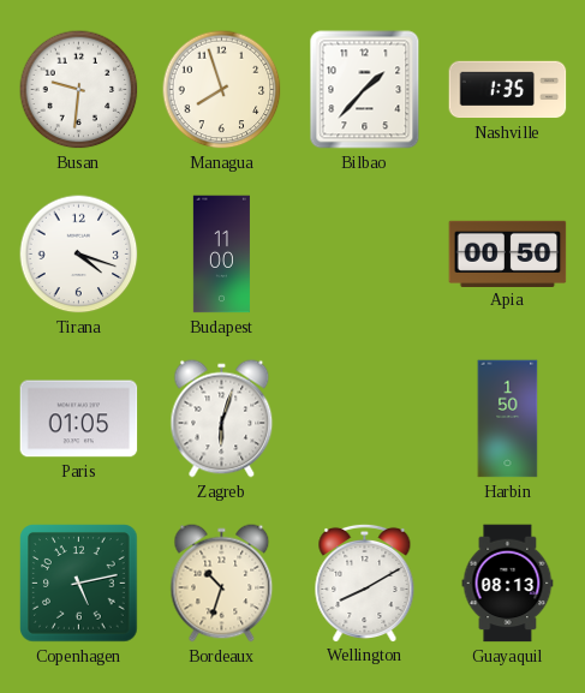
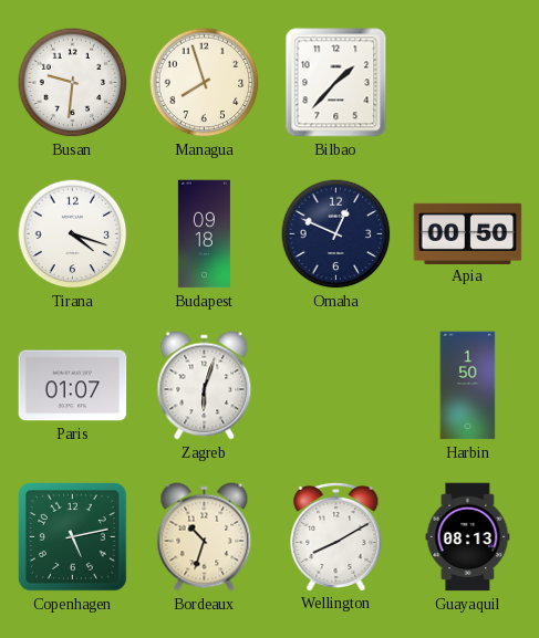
Nashville: 1:35 -> none
Budapest: 11:00 -> 09:18
Omaha: none -> 12:49
Paris: 01:05 -> 01:07
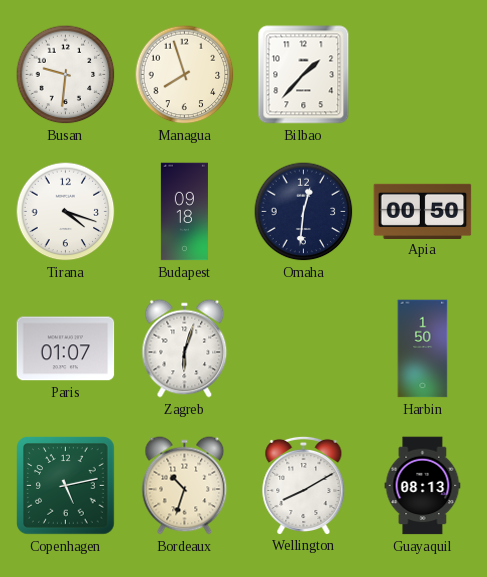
Omaha: 12:49 -> 12:31
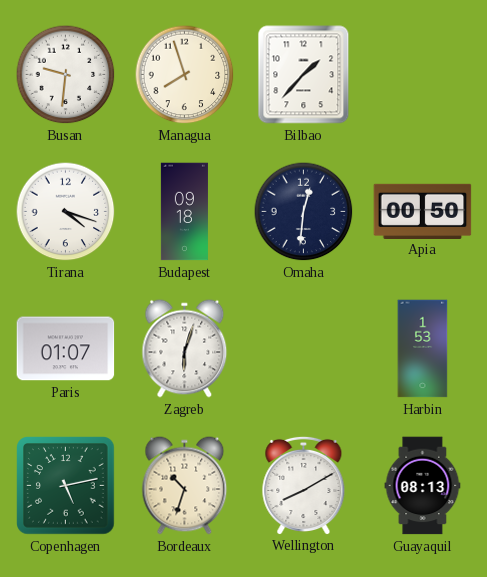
Harbin: 1:50 -> 1:53
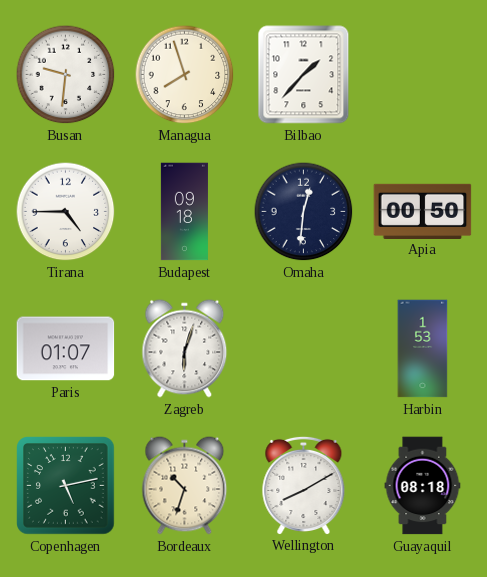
Tirana: 4:18 -> 4:45
Guayaquil: 08:13 -> 08:18
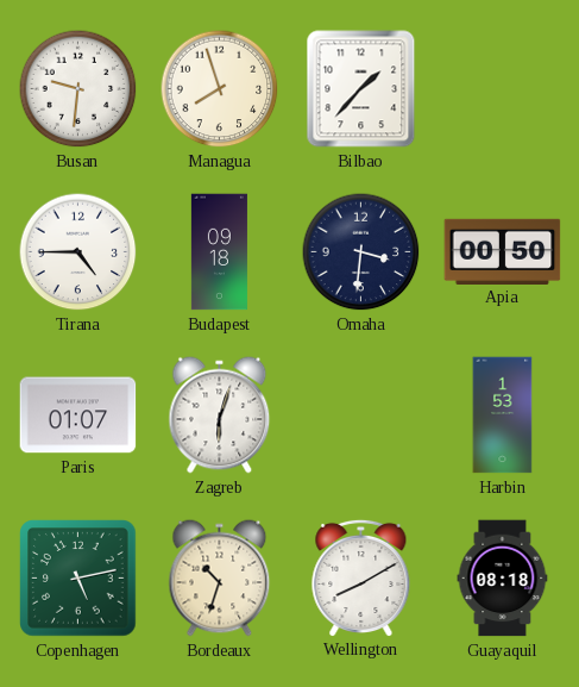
Omaha: 12:31 -> 3:31
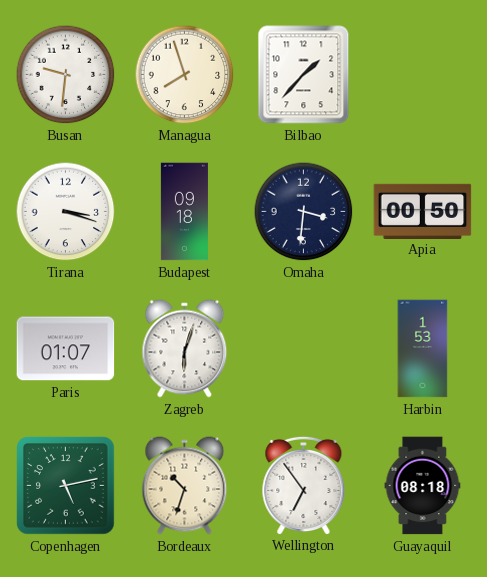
Tirana: 4:45 -> 3:18
Wellington: 8:10 -> 6:54
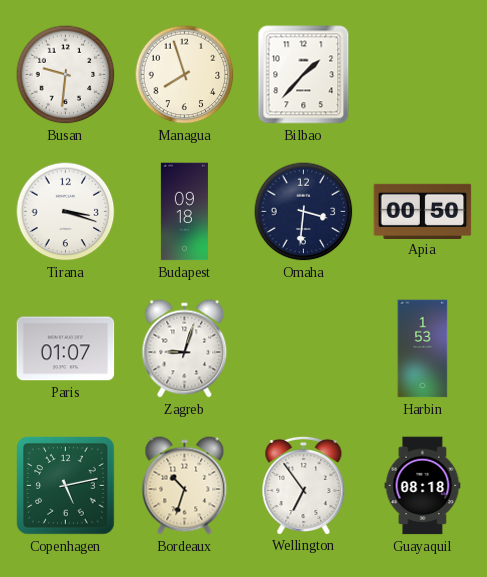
Zagreb: 6:03 -> 9:03
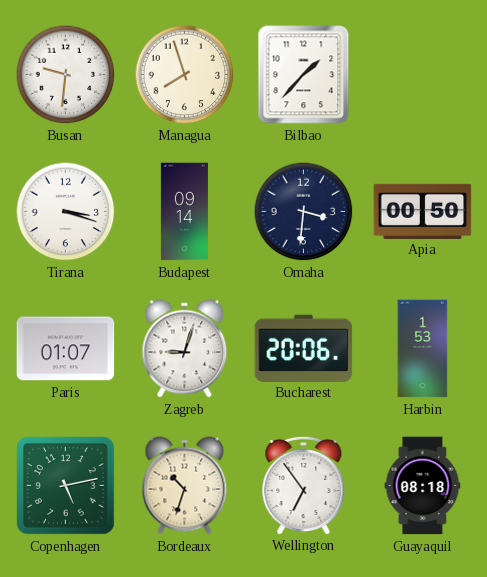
Budapest: 09:18 -> 09:14
Bucharest: none -> 20:06
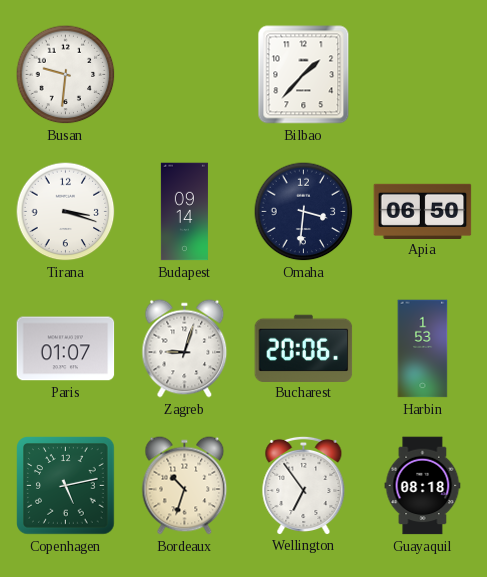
Managua: 7:57 -> none
Apia: 00:50 -> 06:50
